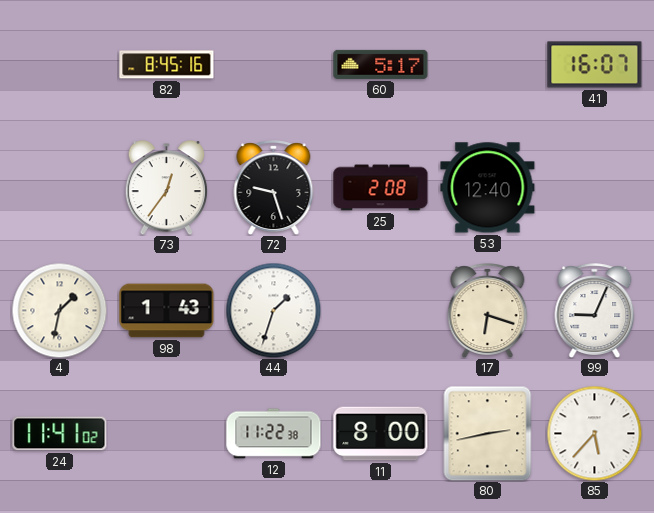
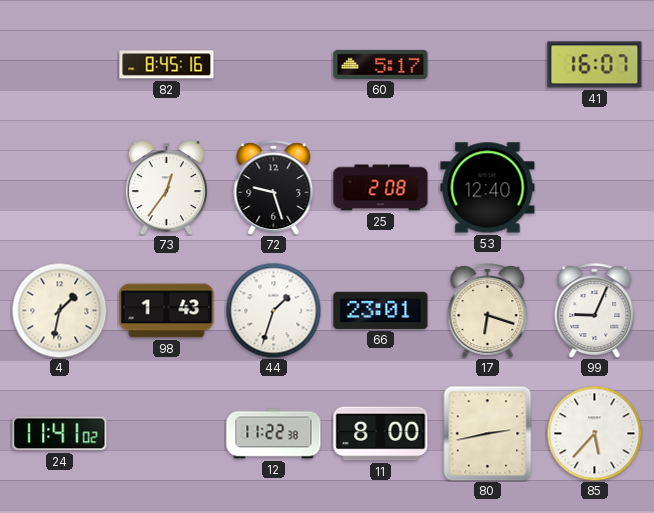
66: none -> 23:01
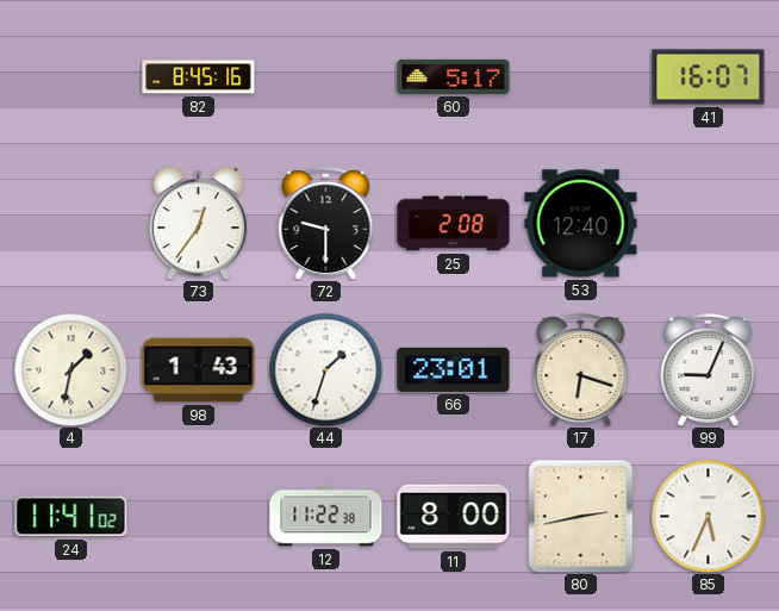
72: 9:27 -> 9:30
85: 5:37 -> 5:34
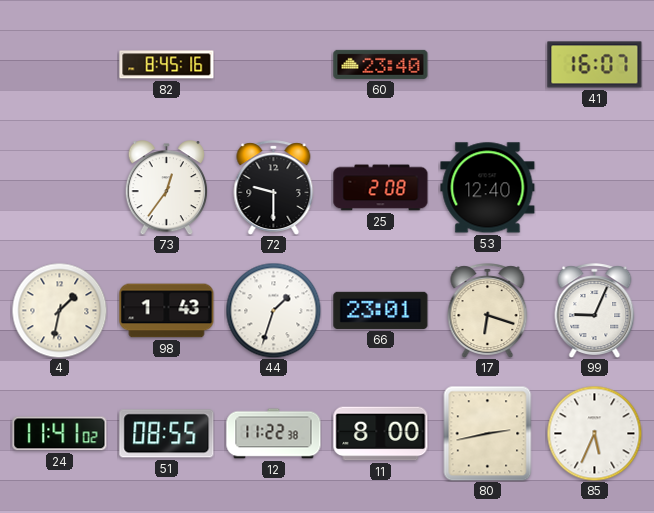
60: 5:17 -> 23:40
51: none -> 08:55
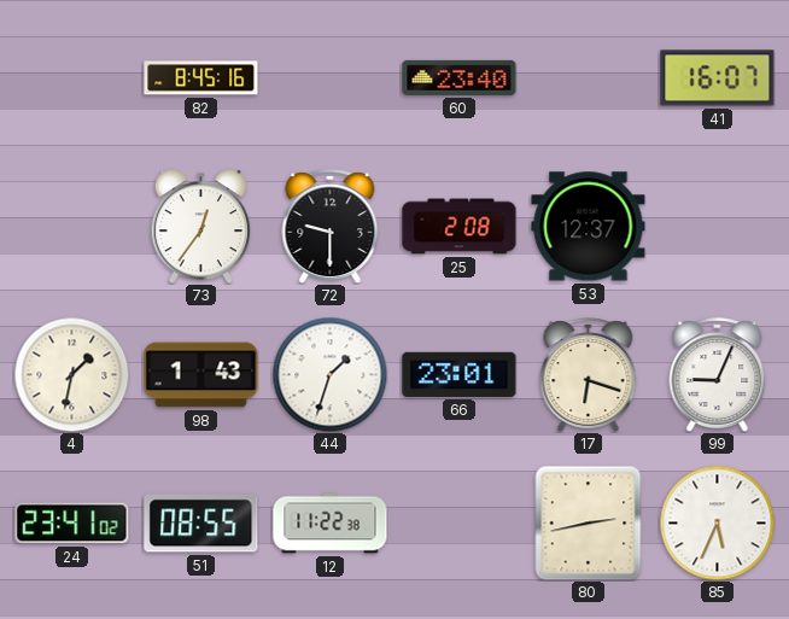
53: 12:40 -> 12:37
24: 11:41 -> 23:41
11: 8:00 -> none
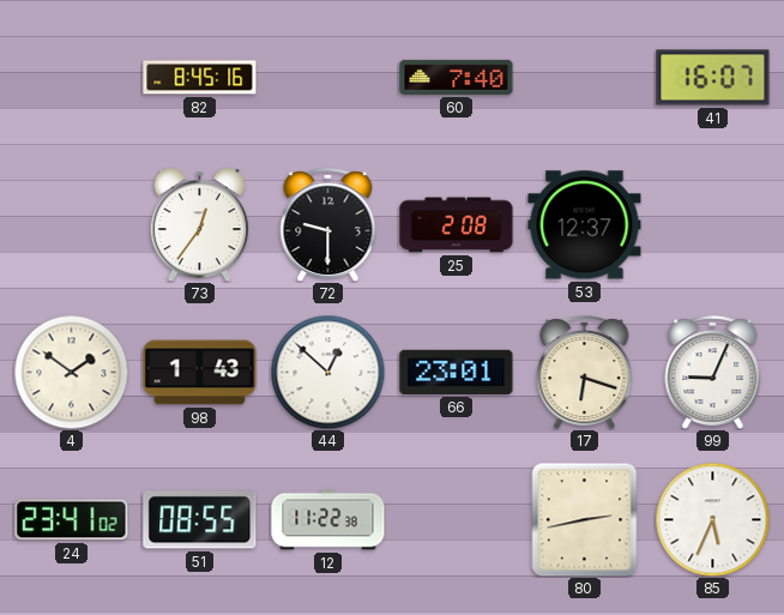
60: 23:40 -> 7:40
4: 1:32 -> 1:51
44: 1:33 -> 12:52
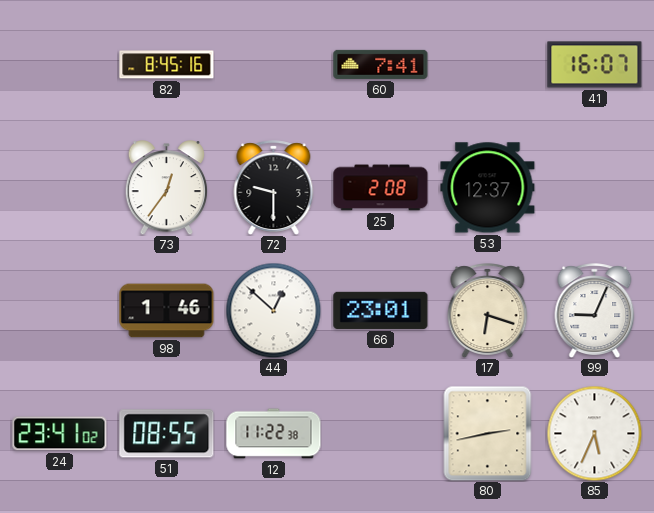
60: 7:40 -> 7:41
4: 1:51 -> none
98: 1:43 -> 1:46
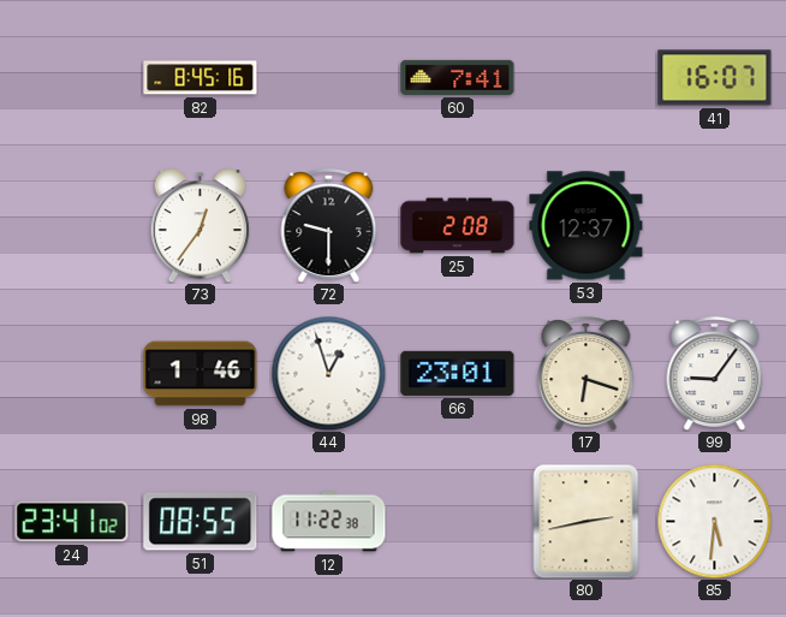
44: 12:52 -> 12:57
99: 9:04 -> 9:06
85: 5:34 -> 5:31
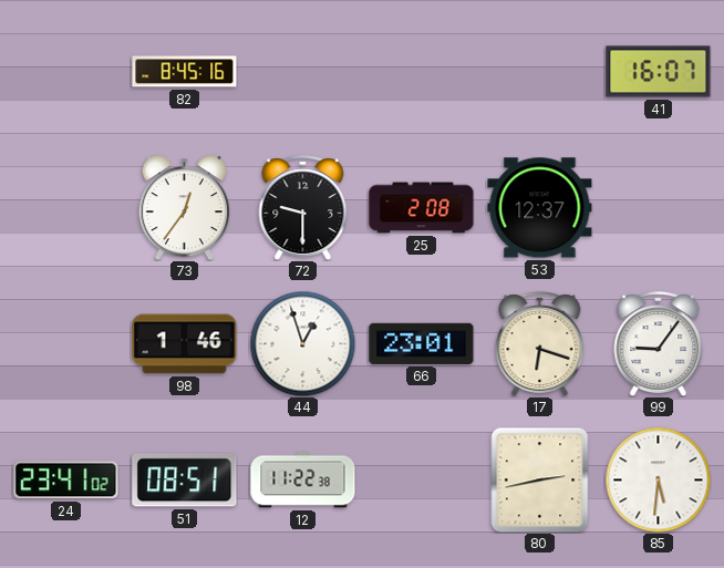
60: 7:41 -> none
51: 08:55 -> 08:51
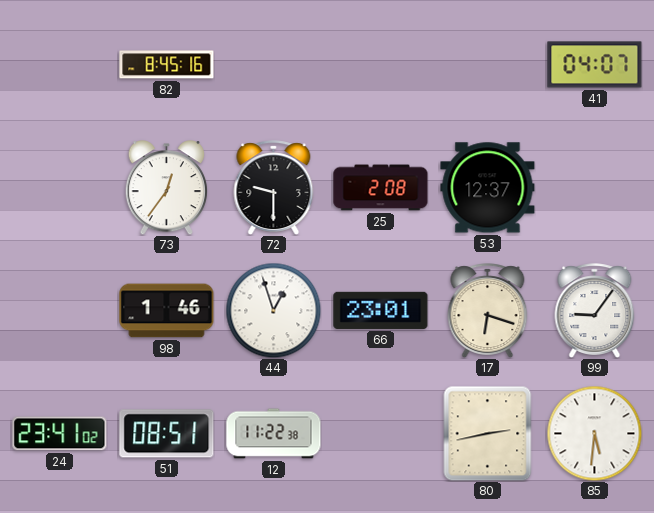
41: 16:07 -> 04:07
